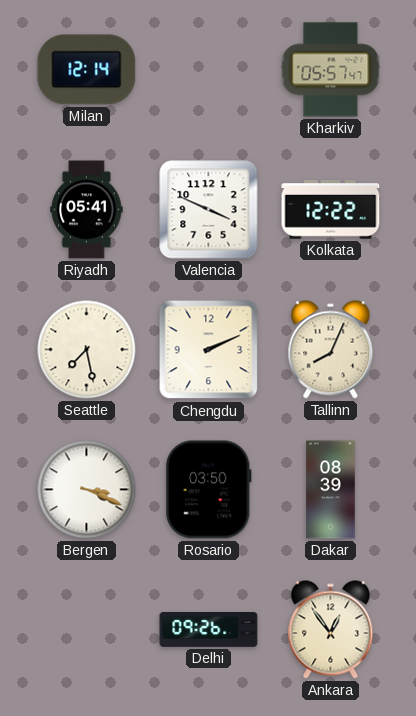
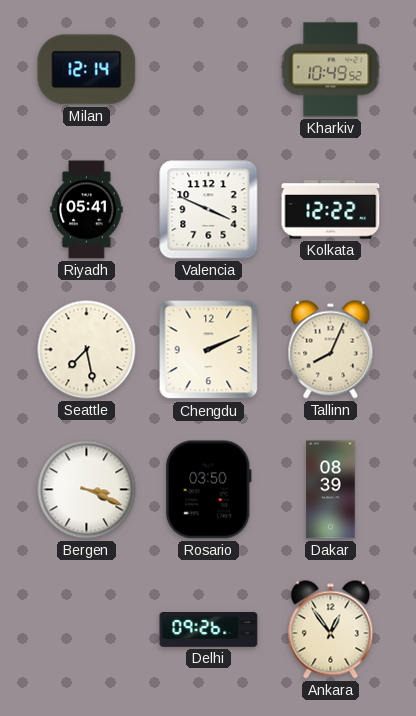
Kharkiv: 05:57 -> 10:49
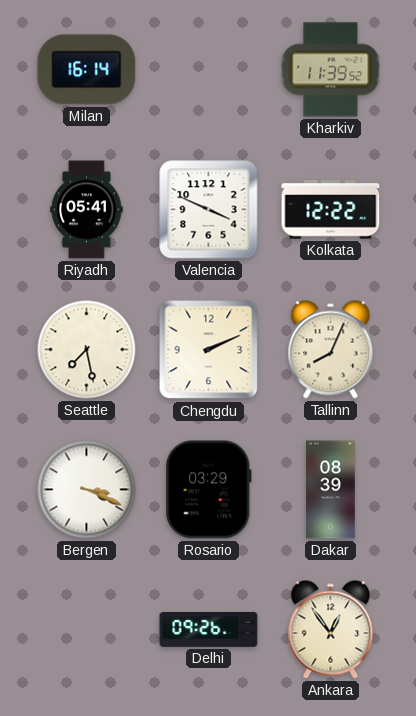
Milan: 12:14 -> 16:14
Kharkiv: 10:49 -> 11:39
Rosario: 03:50 -> 03:29
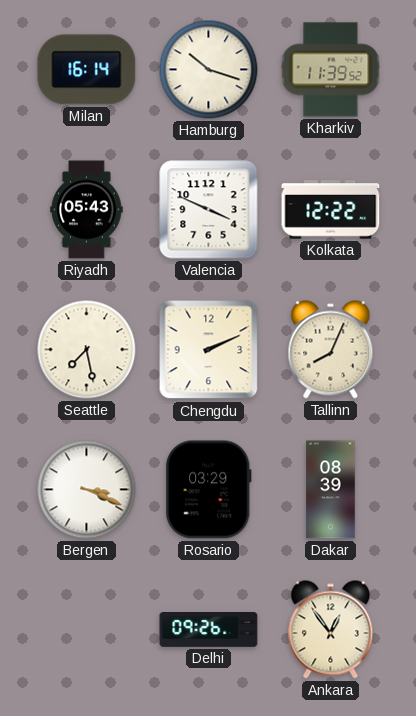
Hamburg: none -> 10:18
Riyadh: 05:41 -> 05:43
